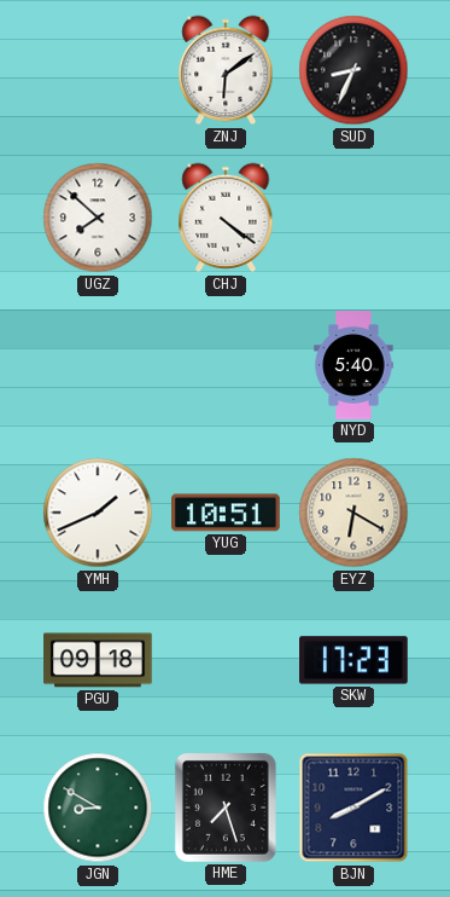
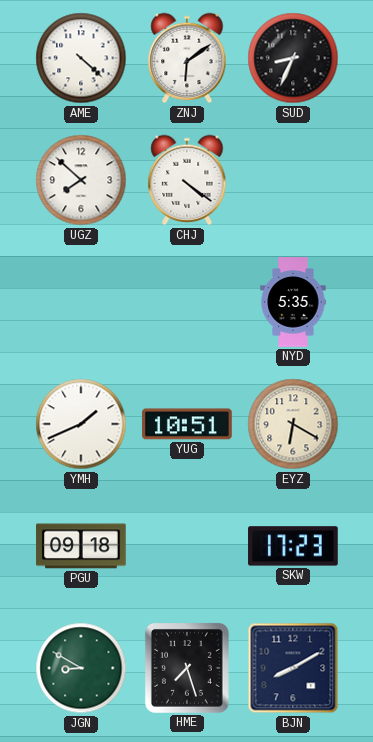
AME: none -> 4:22
NYD: 5:40 -> 5:35
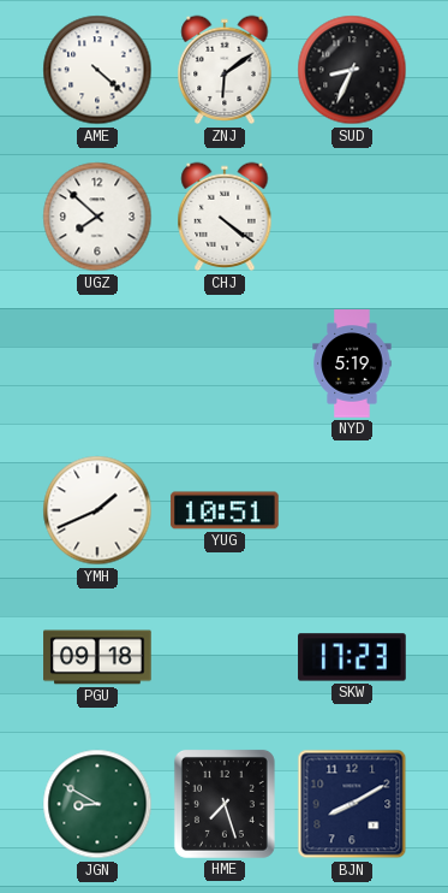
NYD: 5:35 -> 5:19
EYZ: 6:20 -> none
